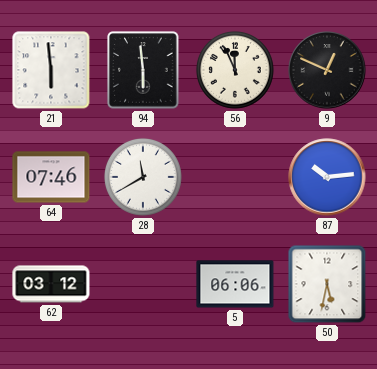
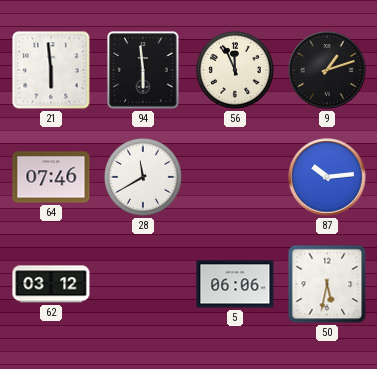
9: 12:49 -> 1:12
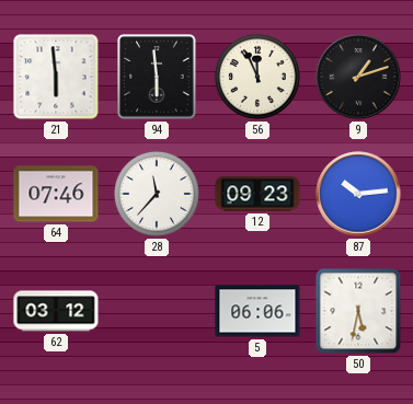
28: 11:40 -> 11:37
12: none -> 09:23
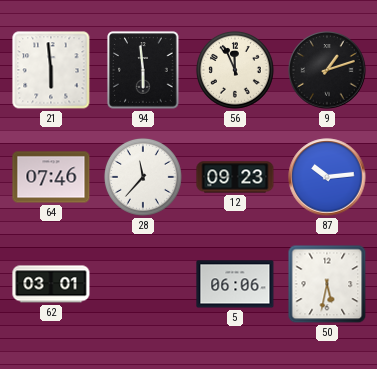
62: 03:12 -> 03:01
